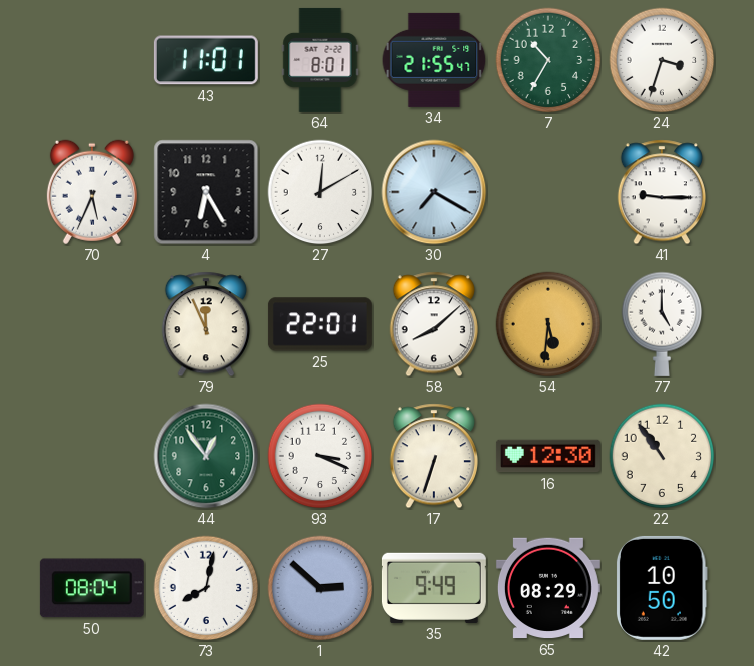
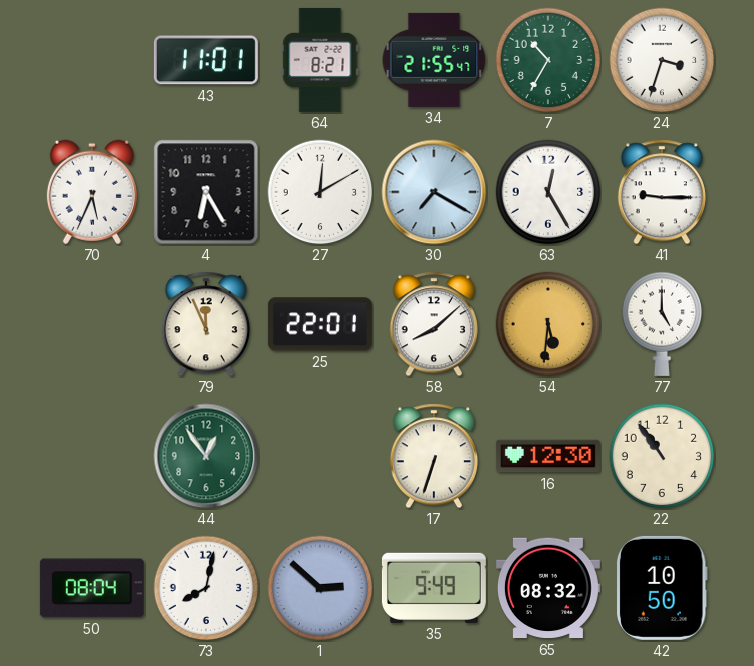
64: 8:01 -> 8:21
63: none -> 12:25
93: 3:19 -> none
65: 08:29 -> 08:32
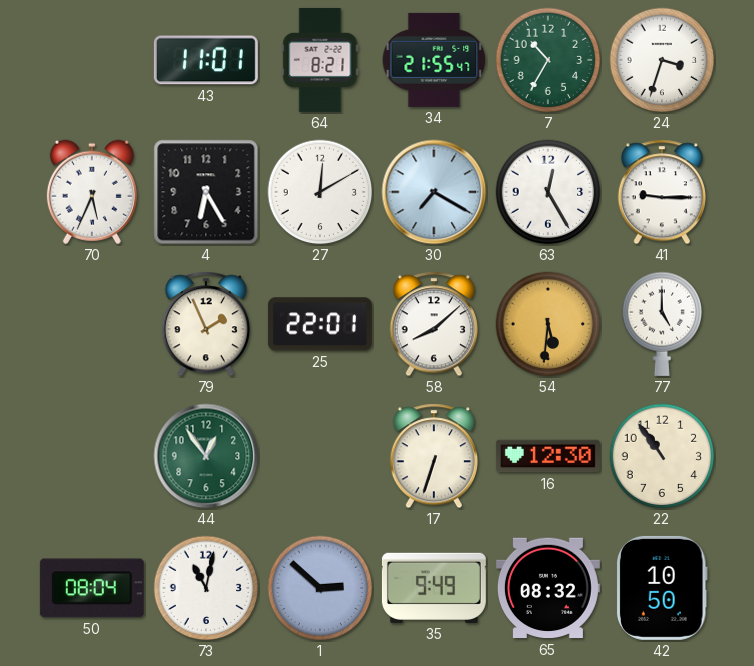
79: 11:56 -> 1:56
73: 8:02 -> 11:02
